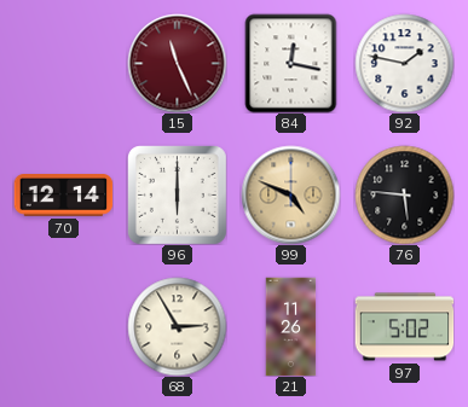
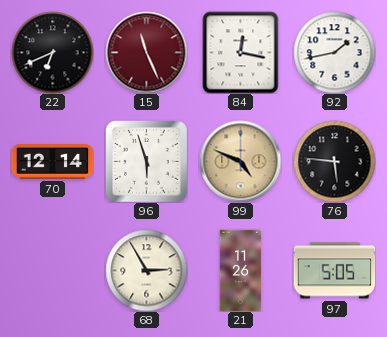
22: none -> 6:41
92: 1:47 -> 1:43
96: 6:00 -> 5:57
97: 5:02 -> 5:05
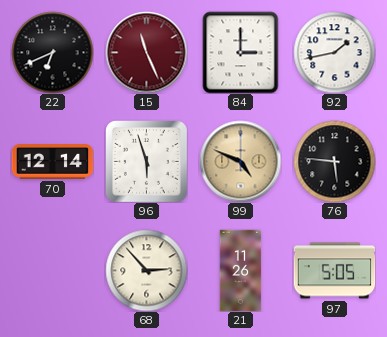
84: 12:17 -> 3:00
68: 2:55 -> 2:53
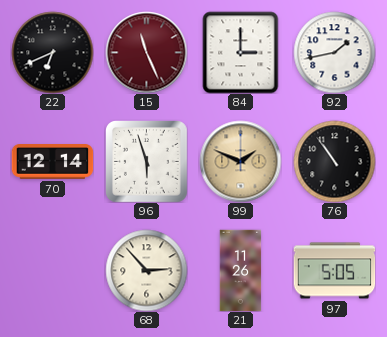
99: 4:49 -> 1:49
76: 5:46 -> 10:54
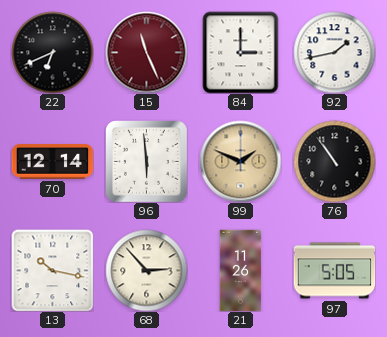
96: 5:57 -> 5:59
13: none -> 10:17
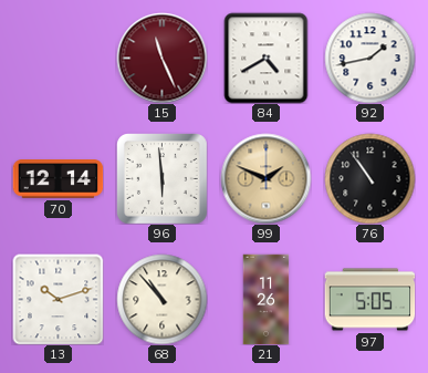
22: 6:41 -> none
84: 3:00 -> 4:40
13: 10:17 -> 10:12
68: 2:53 -> 10:53
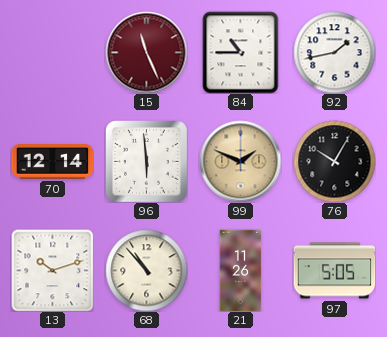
84: 4:40 -> 10:45
76: 10:54 -> 10:05
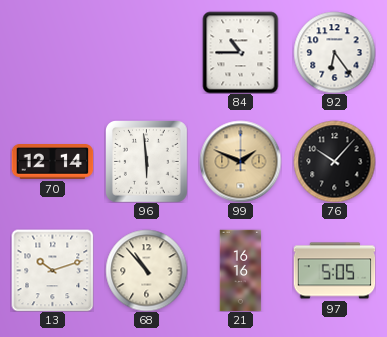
15: 11:26 -> none
92: 1:43 -> 6:24
76: 10:05 -> 10:07
21: 11:26 -> 16:16
